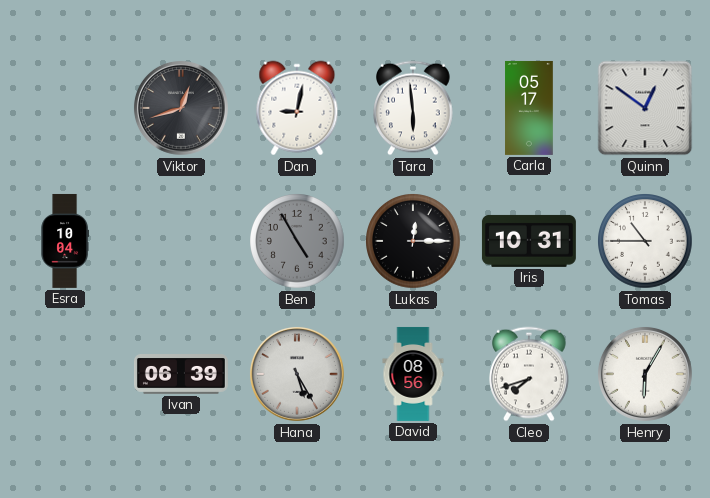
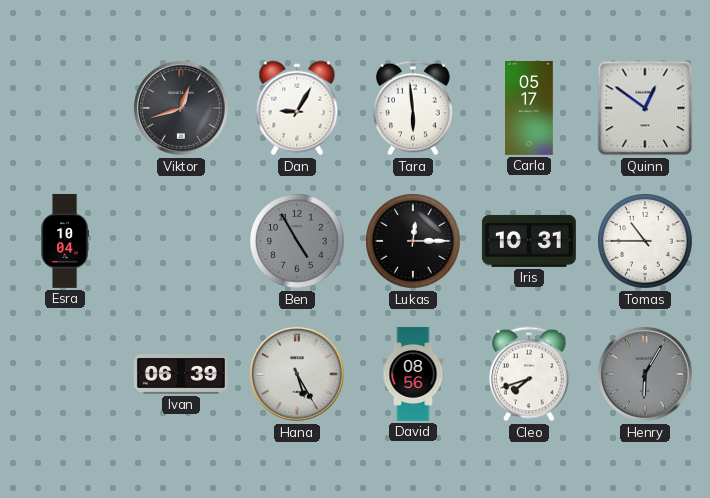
Dan: 9:02 -> 9:05
Henry dial: white -> grey
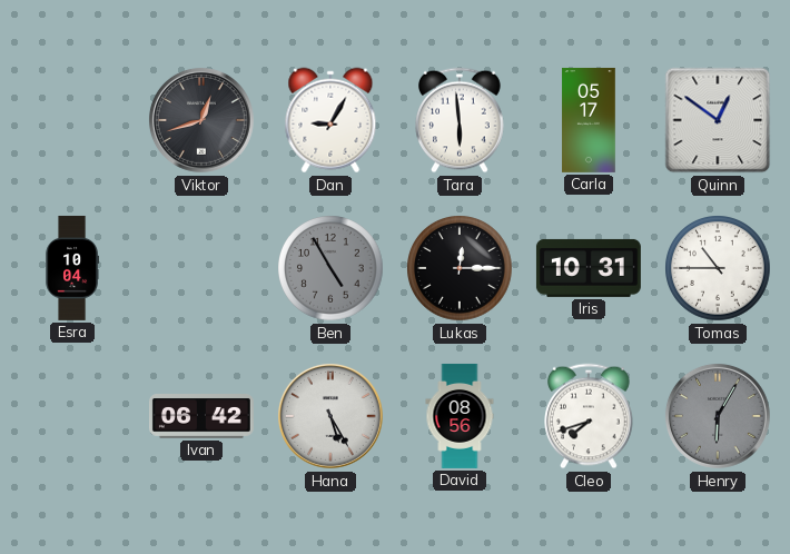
Ivan: 06:39 -> 06:42
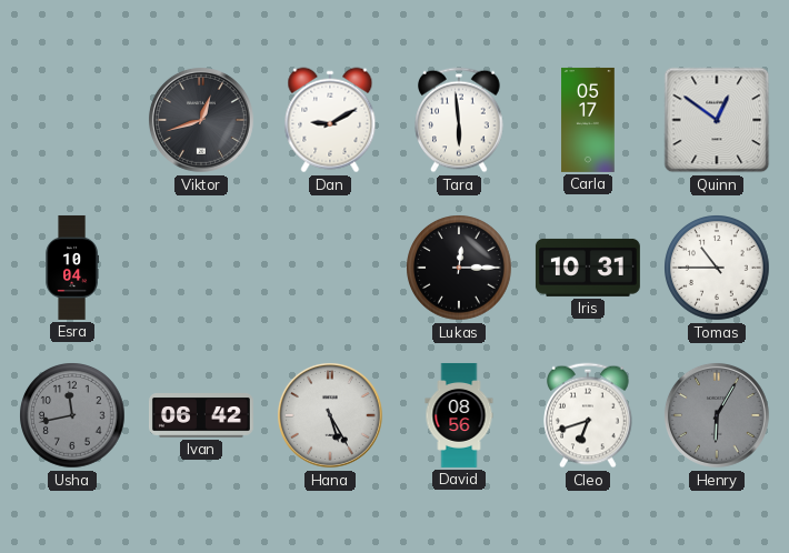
Dan: 9:05 -> 9:10
Ben: 4:55 -> none
Usha: none -> 11:43
Cleo: 7:42 -> 6:42
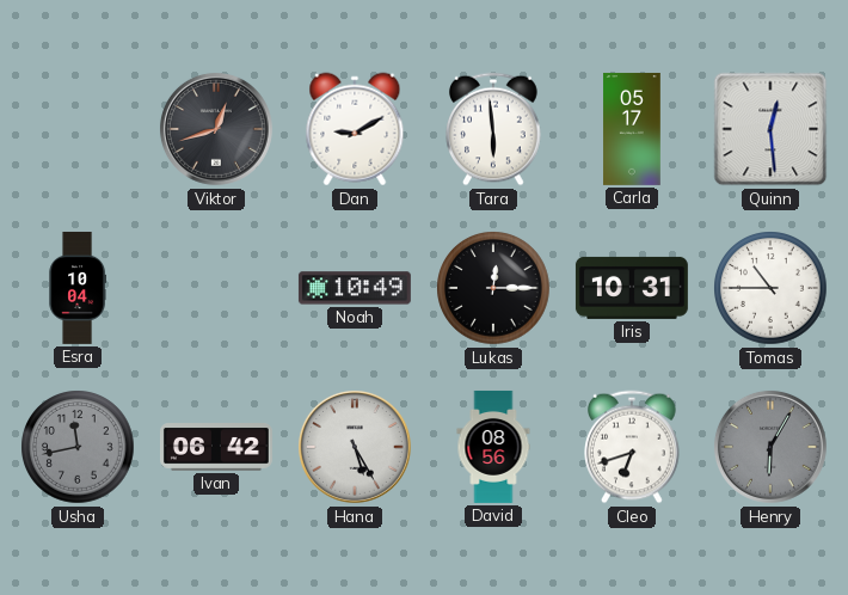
Quinn: 12:51 -> 12:29
Noah: none -> 10:49
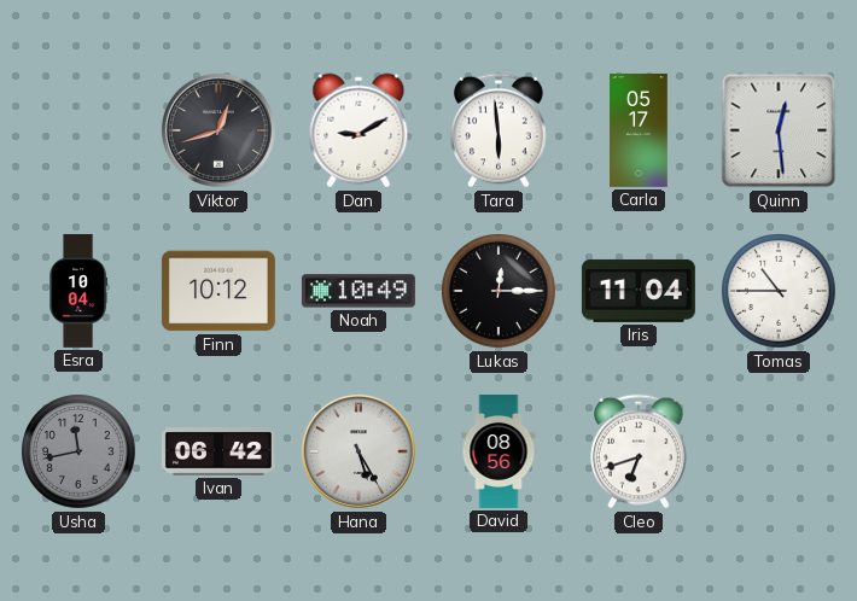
Finn: none -> 10:12
Iris: 10:31 -> 11:04
Henry: 6:05 -> none
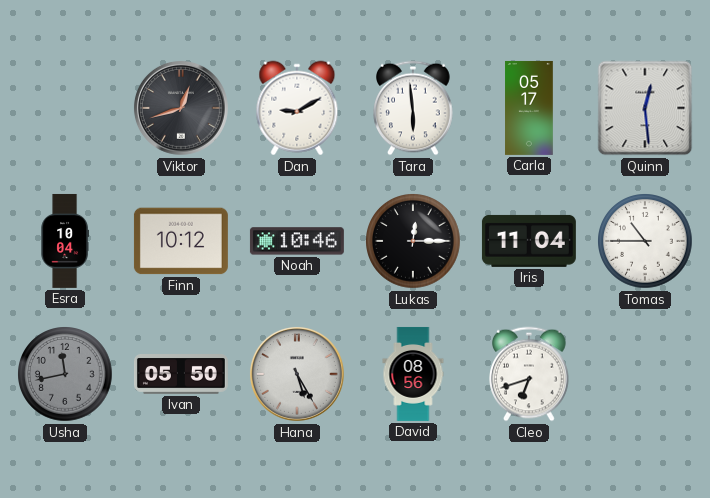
Noah: 10:49 -> 10:46
Ivan: 06:42 -> 05:50
